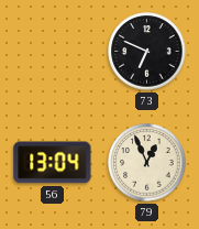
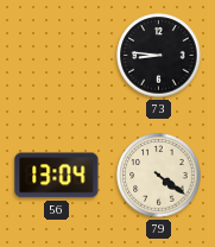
73: 6:49 -> 8:46
79: 12:56 -> 4:21
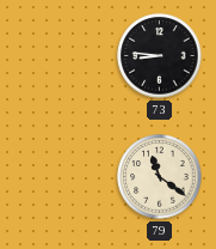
56: 13:04 -> none
79: 4:21 -> 11:21
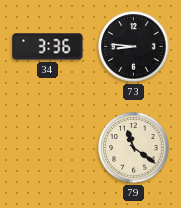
34: none -> 3:36
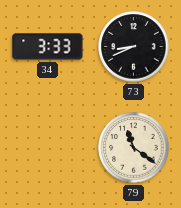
34: 3:36 -> 3:33
73: 8:46 -> 8:41
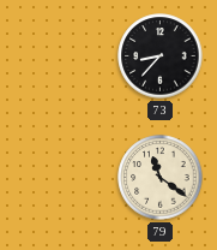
34: 3:33 -> none
73: 8:41 -> 8:37
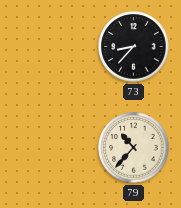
79: 11:21 -> 10:37
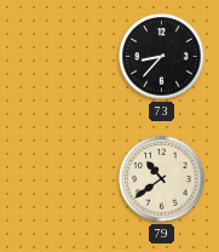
79: 10:37 -> 10:39
